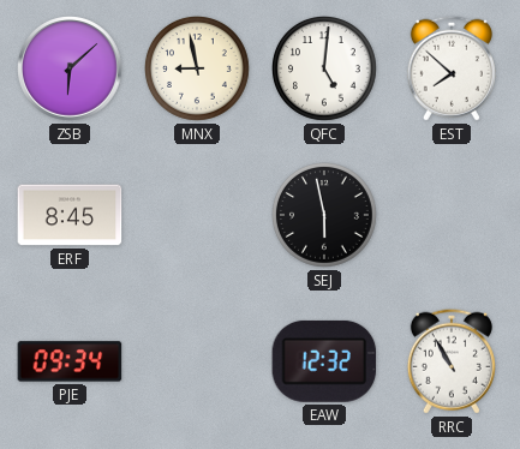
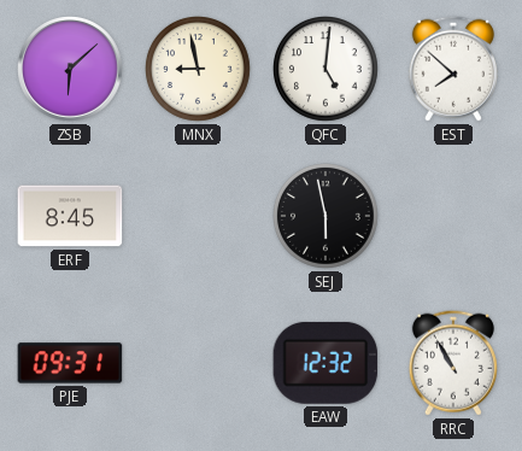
PJE: 09:34 -> 09:31
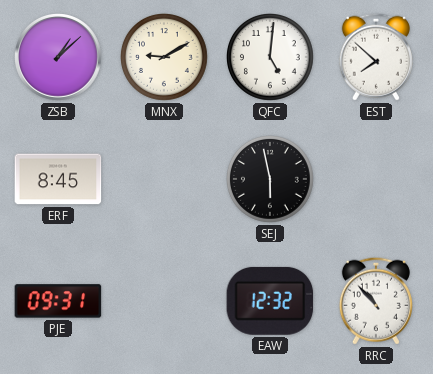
ZSB: 6:08 -> 1:08
MNX: 8:58 -> 9:10
RRC: 10:55 -> 10:53
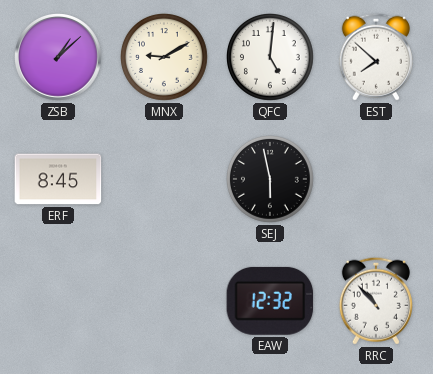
PJE: 09:31 -> none
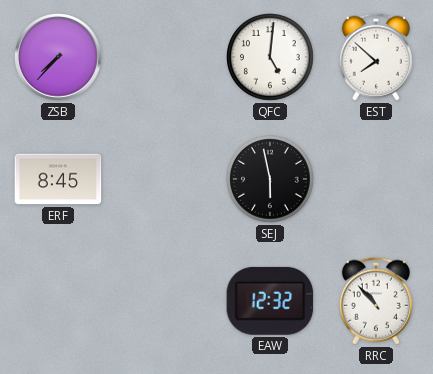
ZSB: 1:08 -> 7:37
MNX: 9:10 -> none
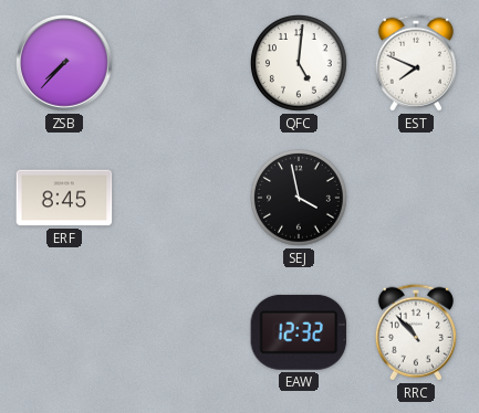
EST: 7:52 -> 7:49
SEJ: 5:58 -> 3:58
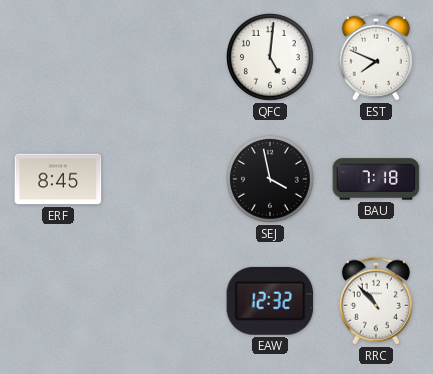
ZSB: 7:37 -> none
BAU: none -> 7:18
